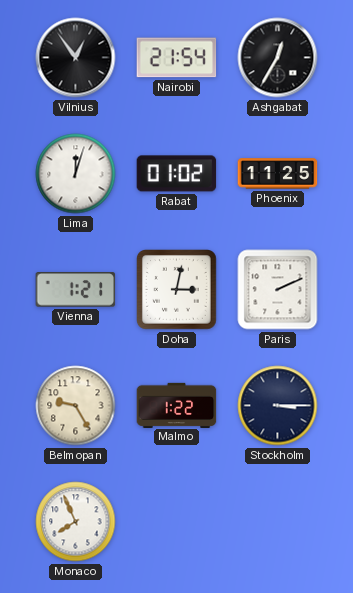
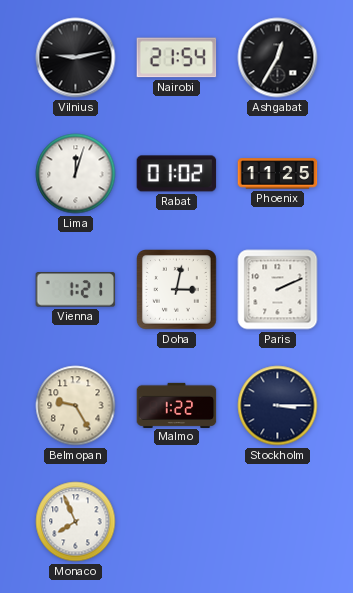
Vilnius: 12:54 -> 9:13
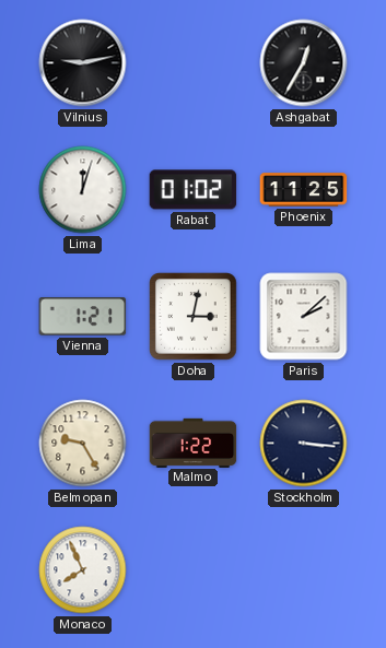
Nairobi: 21:54 -> none
Paris: 2:11 -> 2:08
Stockholm: 3:15 -> 3:16
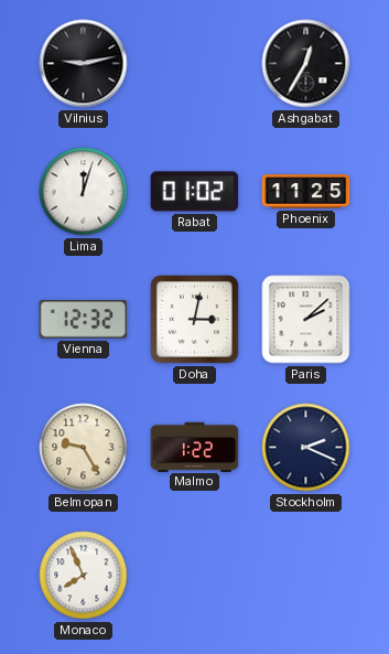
Vienna: 1:21 -> 12:32
Stockholm: 3:16 -> 2:19
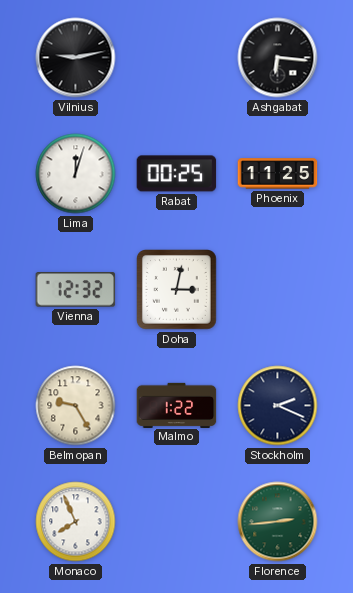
Ashgabat: 12:35 -> 6:16
Rabat: 01:02 -> 00:25
Paris: 2:08 -> none
Florence: none -> 2:44
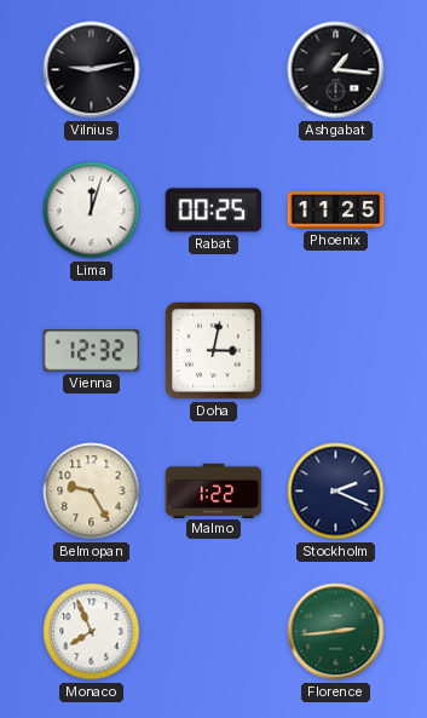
Ashgabat: 6:16 -> 1:16
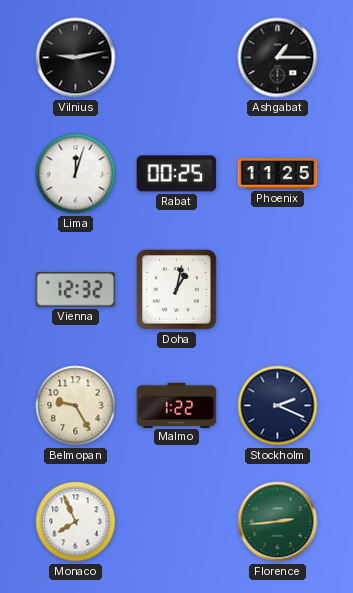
Ashgabat: 1:16 -> 1:15
Doha: 3:02 -> 1:02
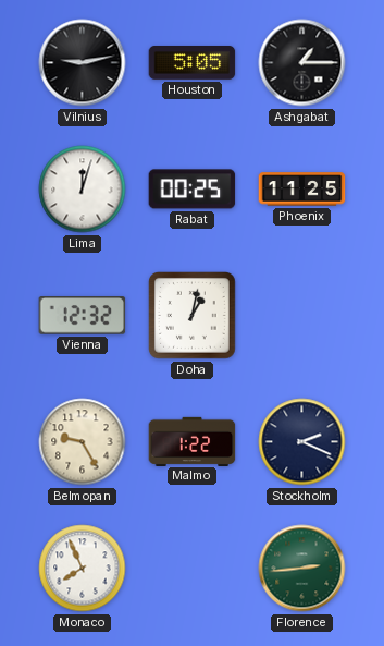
Houston: none -> 5:05
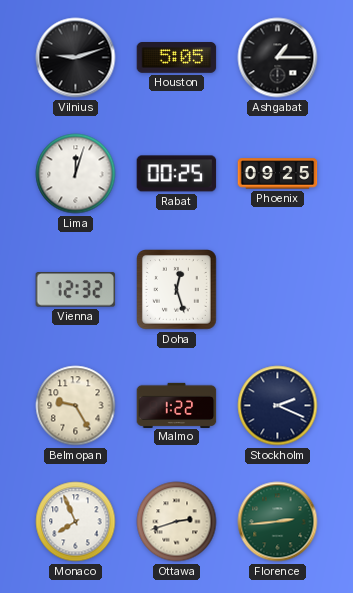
Vilnius: 9:13 -> 9:12
Phoenix: 11:25 -> 09:25
Doha: 1:02 -> 12:27
Ottawa: none -> 2:42
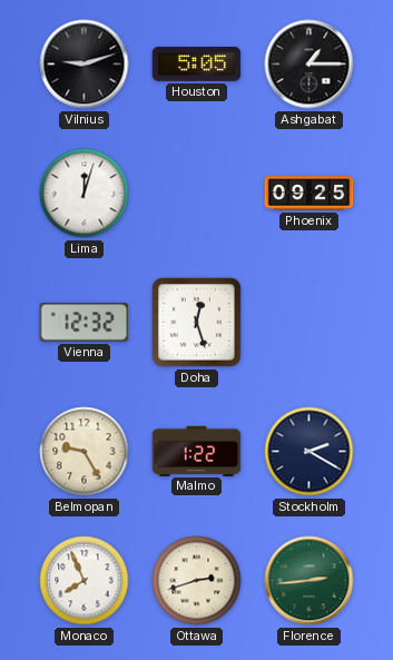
Rabat: 00:25 -> none
Stockholm: 2:19 -> 2:20
